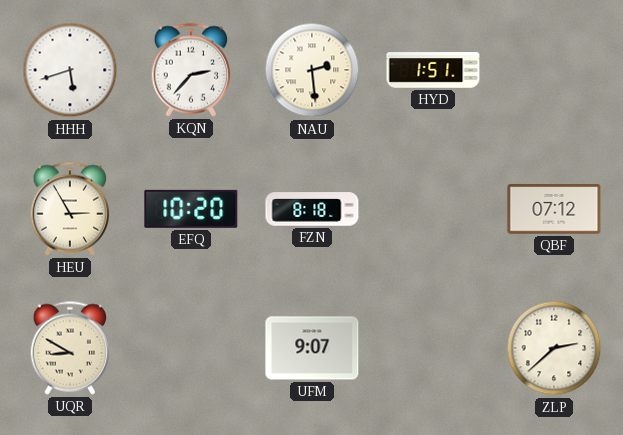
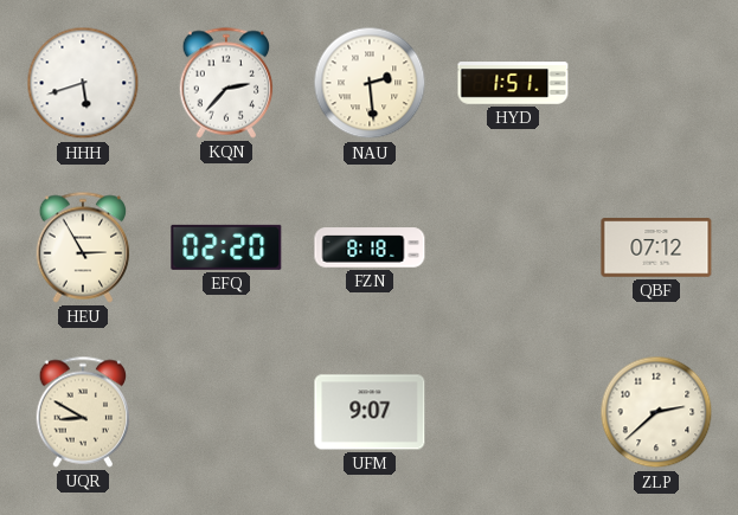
EFQ: 10:20 -> 02:20
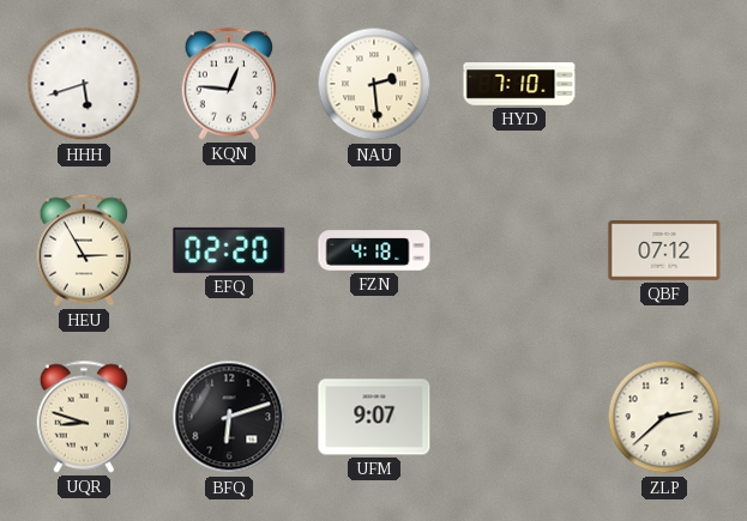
KQN: 2:37 -> 12:46
HYD: 1:51 -> 7:10
FZN: 8:18 -> 4:18
UQR: 8:50 -> 8:48
BFQ: none -> 6:12
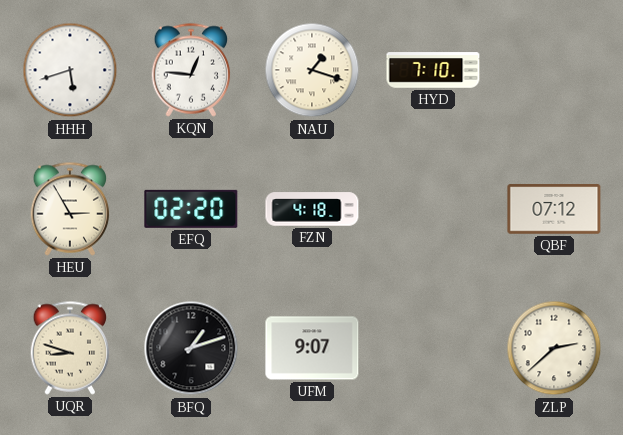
NAU: 2:29 -> 1:18
BFQ: 6:12 -> 1:12
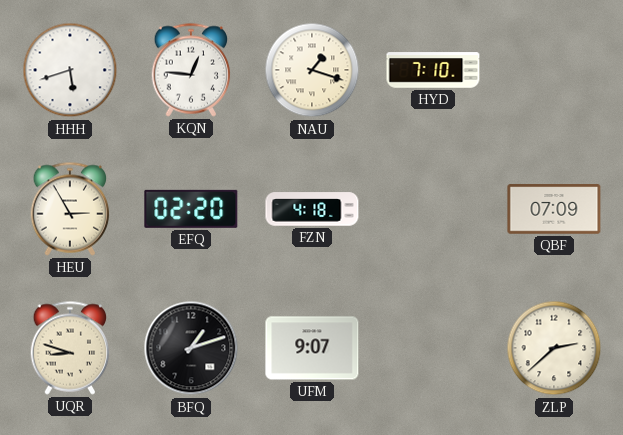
QBF: 07:12 -> 07:09
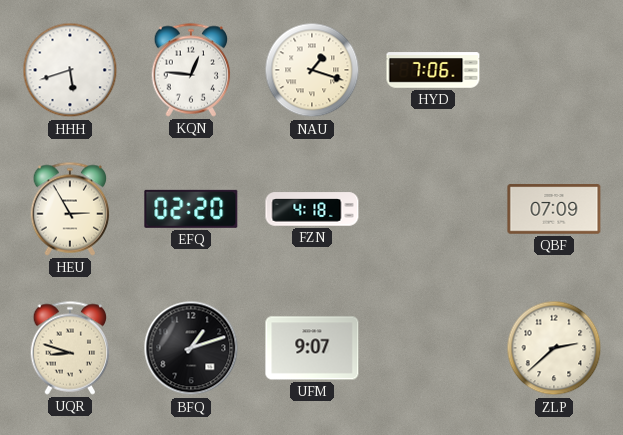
HYD: 7:10 -> 7:06
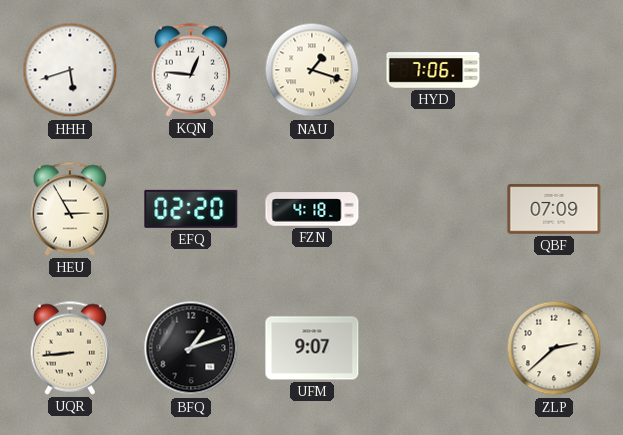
UQR: 8:48 -> 8:44
